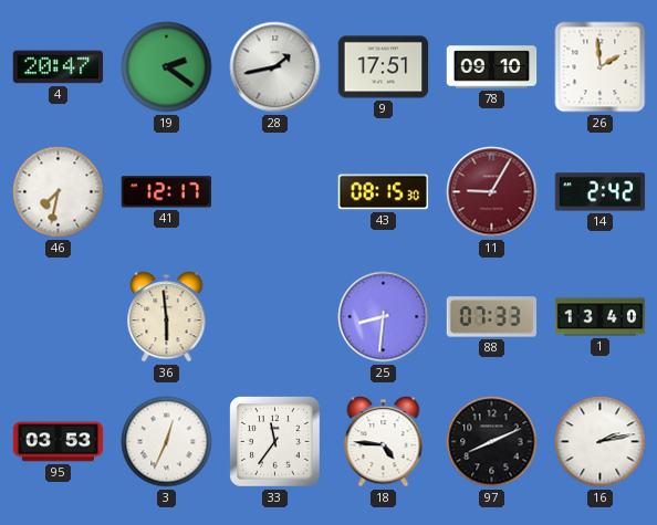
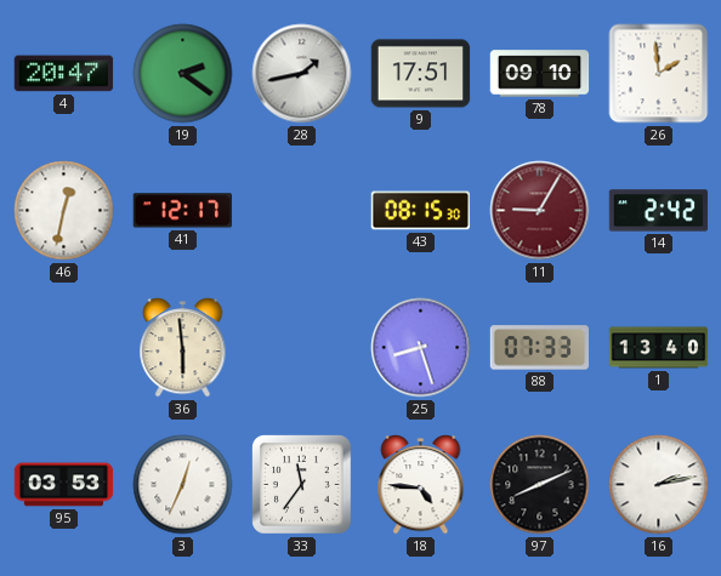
46: 7:32 -> 12:32
25: 8:31 -> 8:27
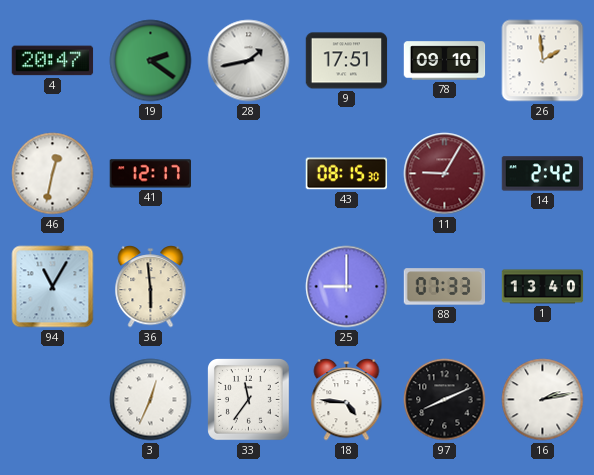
94: none -> 11:05
25: 8:27 -> 9:00
95: 03:53 -> none
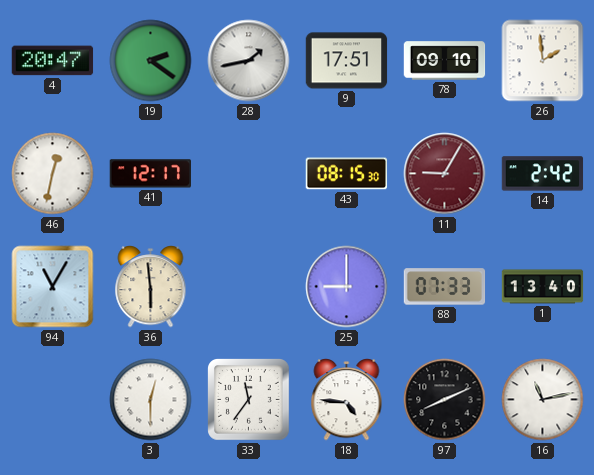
3: 12:34 -> 12:30
16: 2:13 -> 11:13
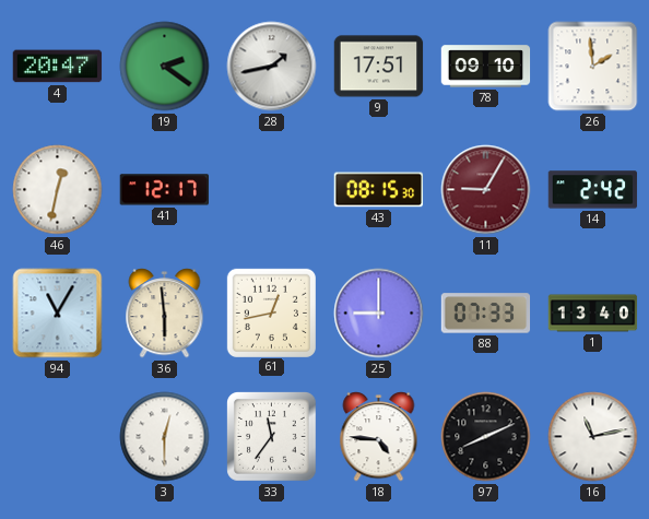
61: none -> 12:43
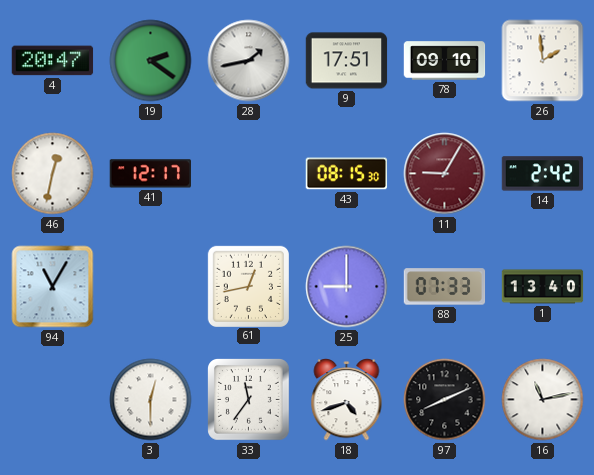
36: 5:59 -> none
18: 4:46 -> 4:42
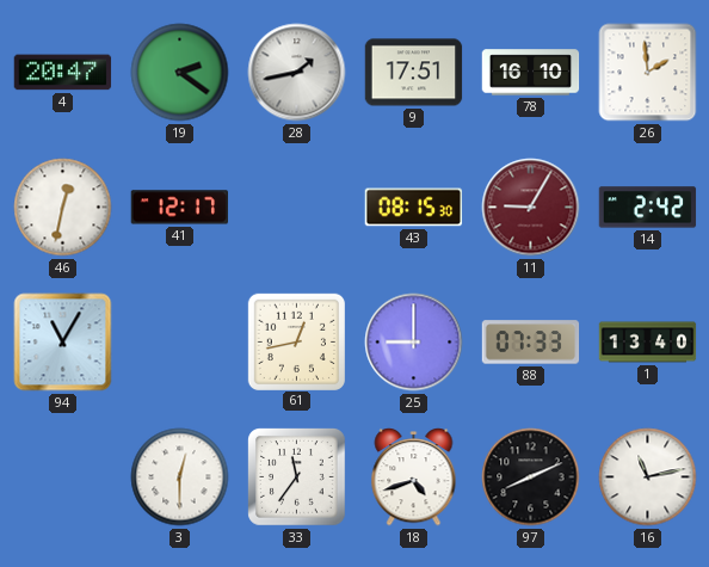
78: 09:10 -> 16:10
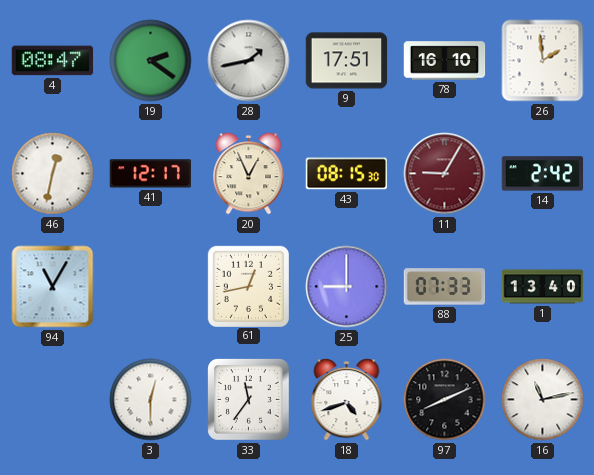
4: 20:47 -> 08:47
20: none -> 12:56
